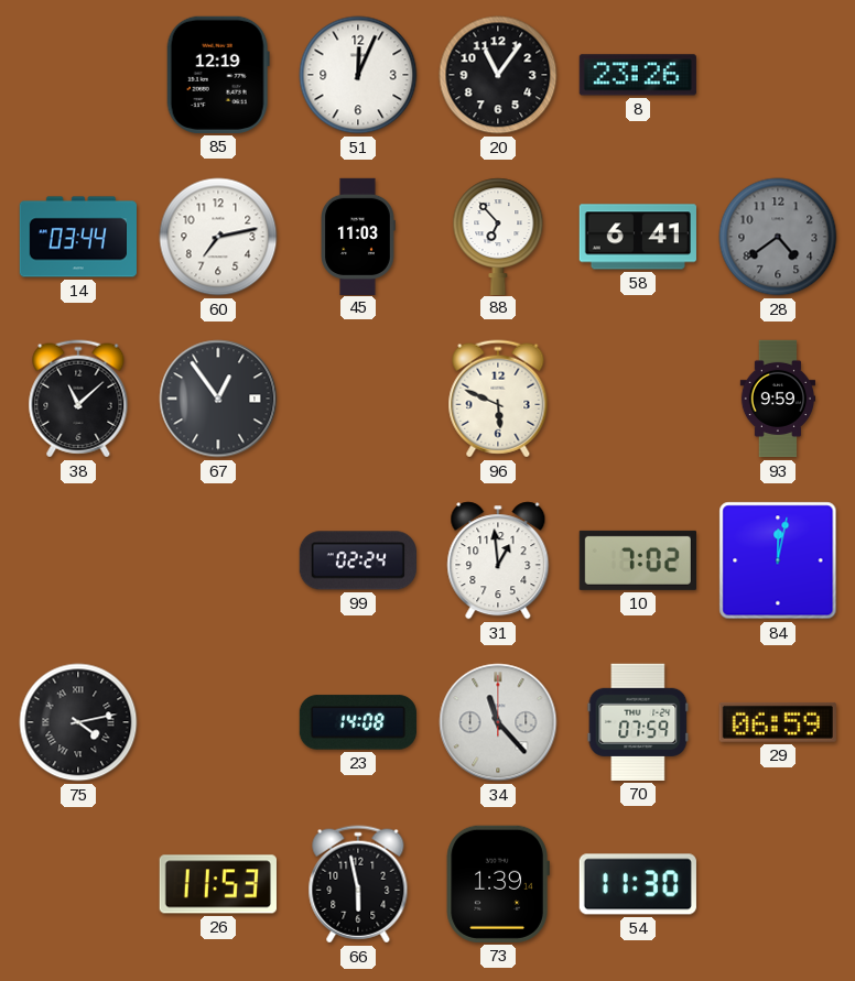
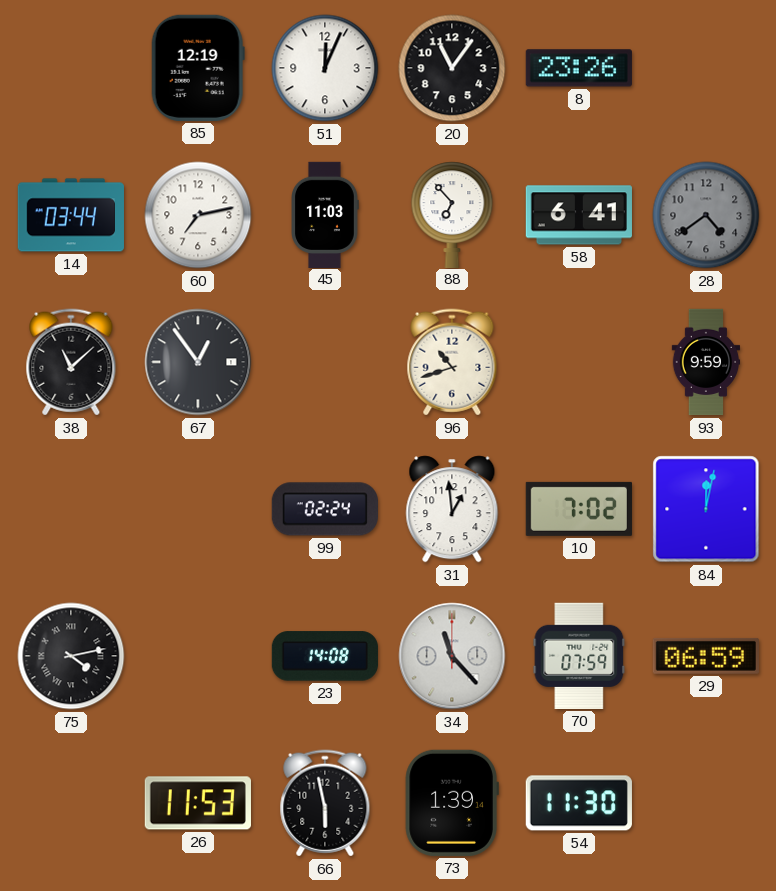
96: 5:49 -> 10:42
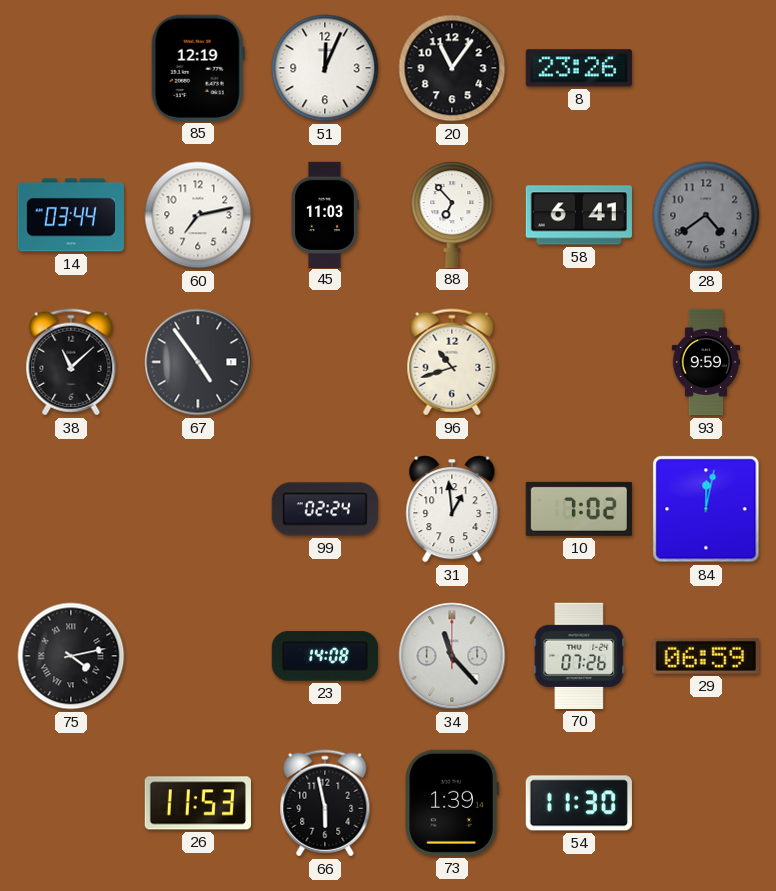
67: 12:54 -> 4:54
70: 07:59 -> 07:26
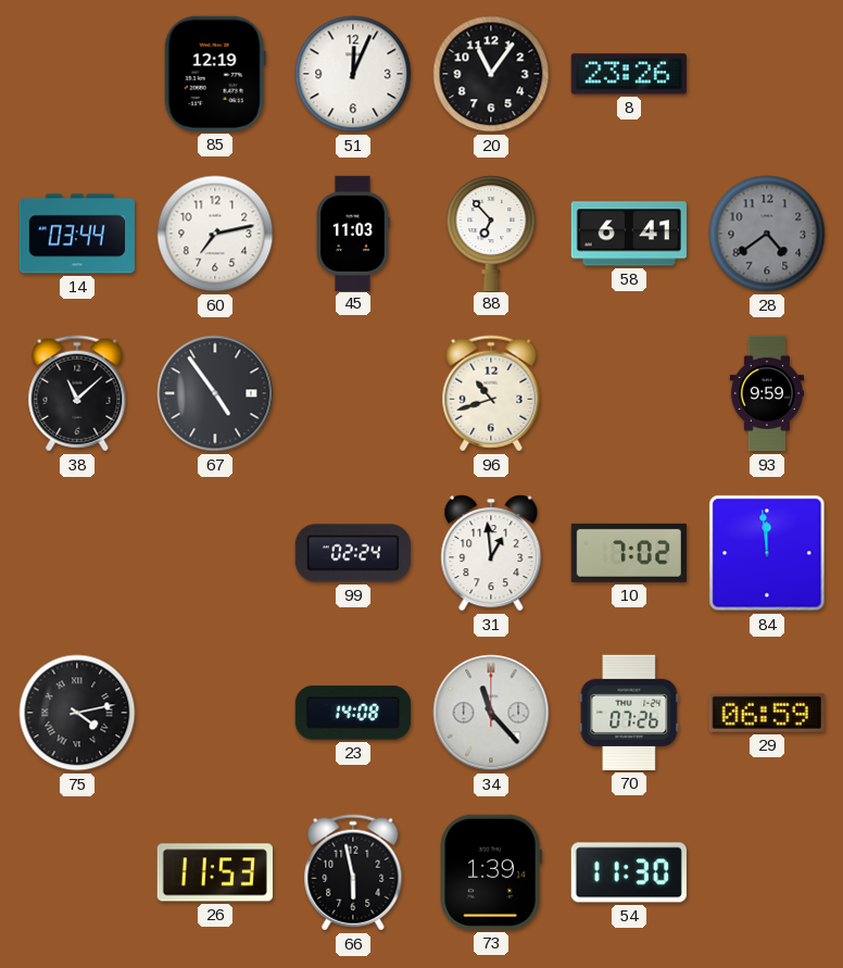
84: 12:02 -> 11:59
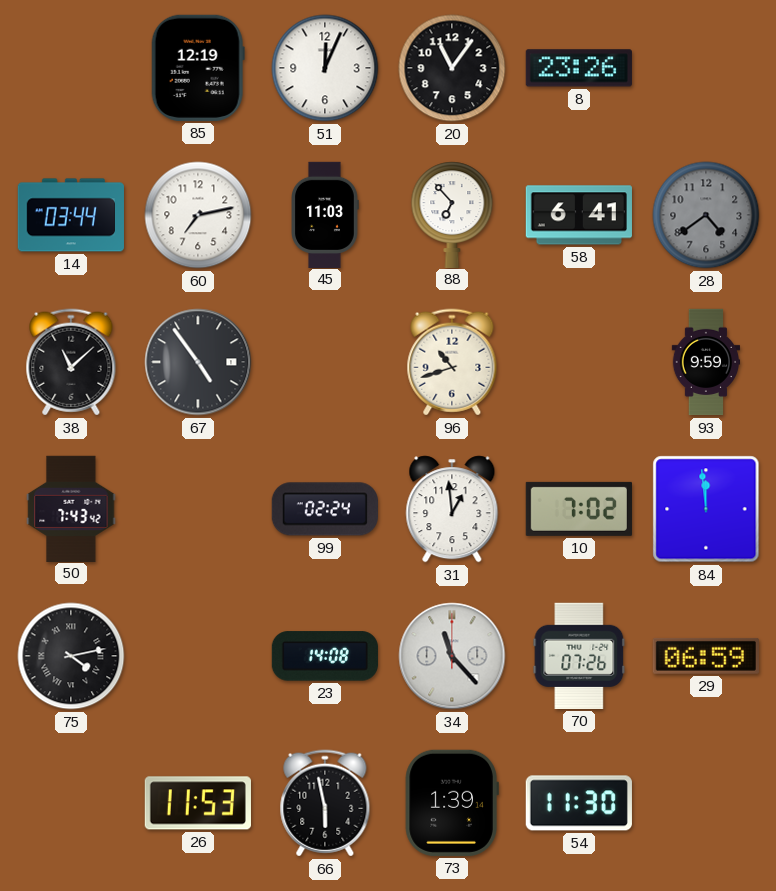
50: none -> 7:43
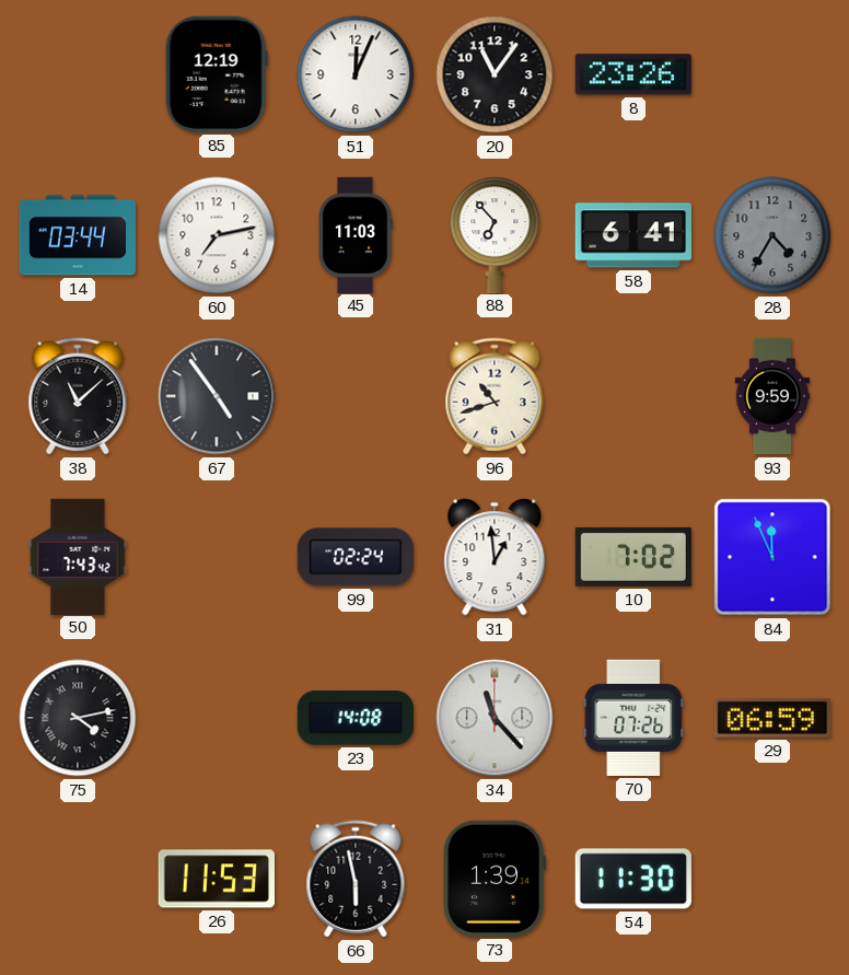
28: 4:39 -> 4:35
84: 11:59 -> 11:56
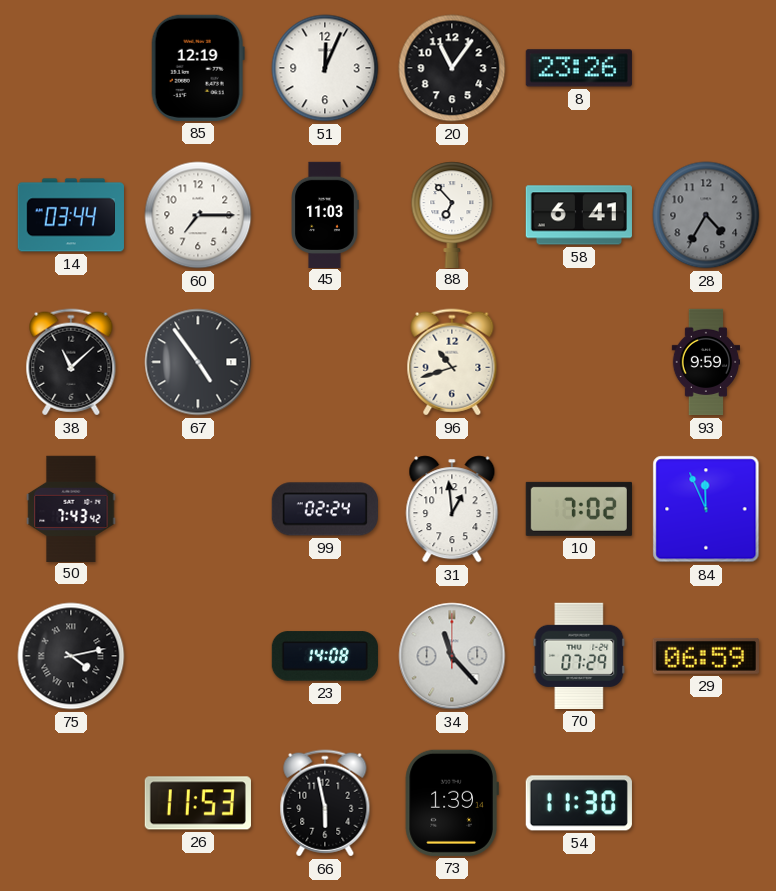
60: 7:13 -> 7:15
70: 07:26 -> 07:29
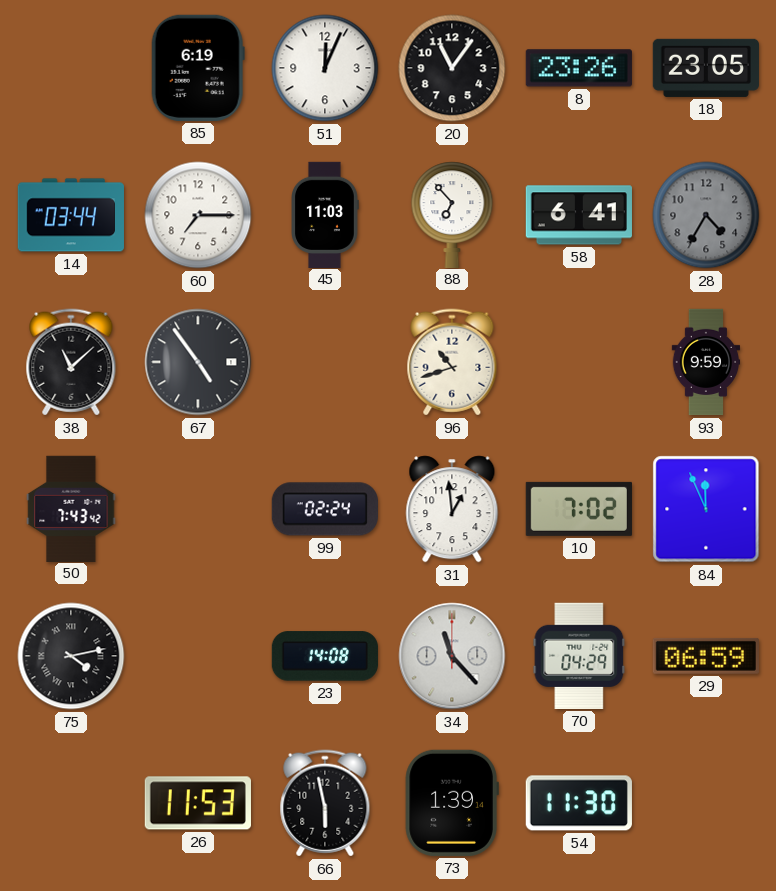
85: 12:19 -> 6:19
18: none -> 23:05
70: 07:29 -> 04:29
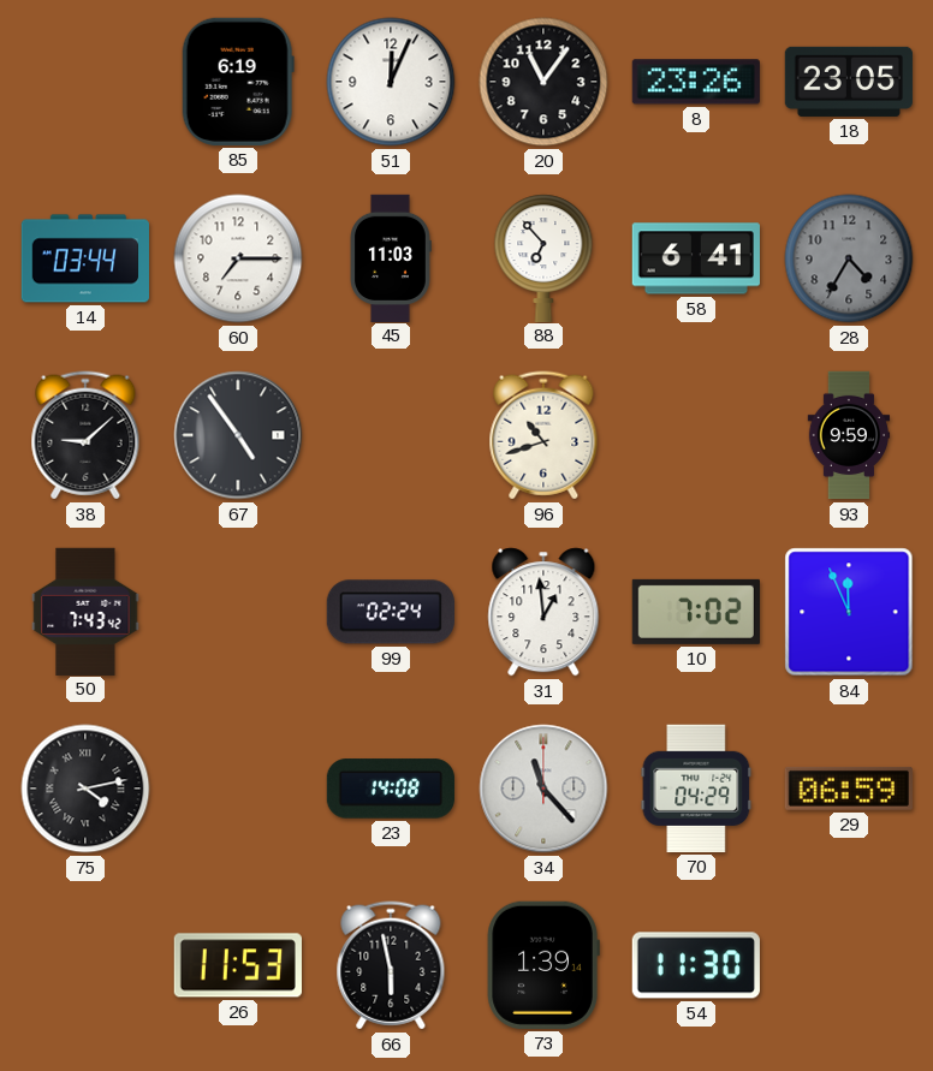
38: 11:08 -> 9:08
